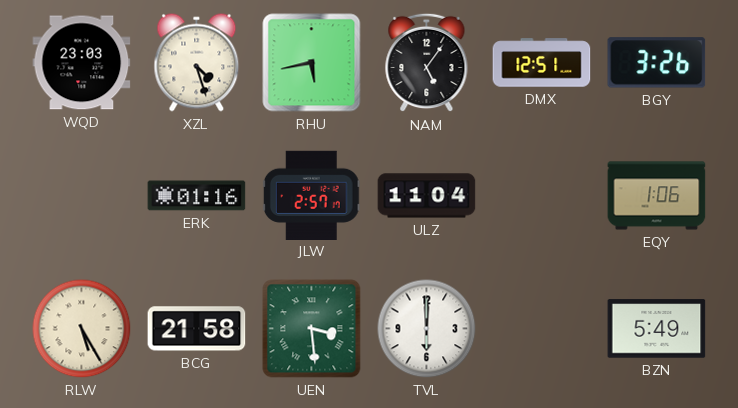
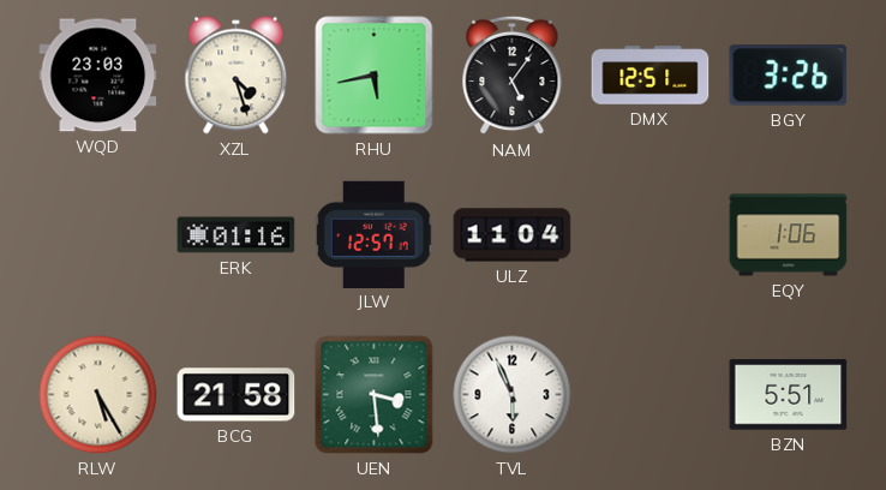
JLW: 2:57 -> 12:57
TVL: 6:00 -> 5:56
BZN: 5:49 -> 5:51
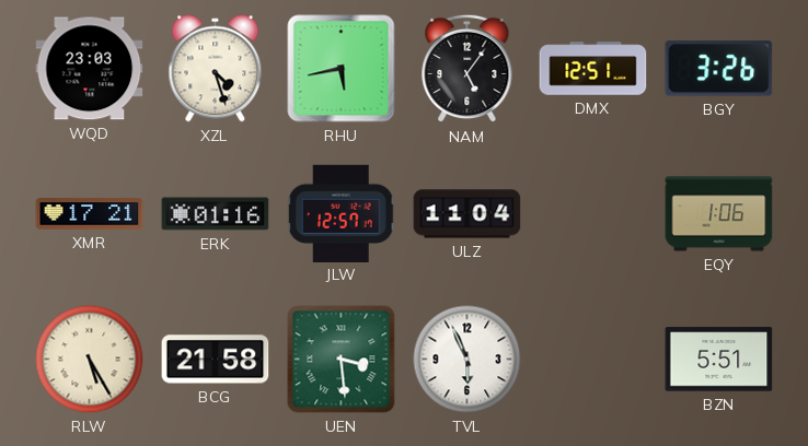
XMR: none -> 17:21
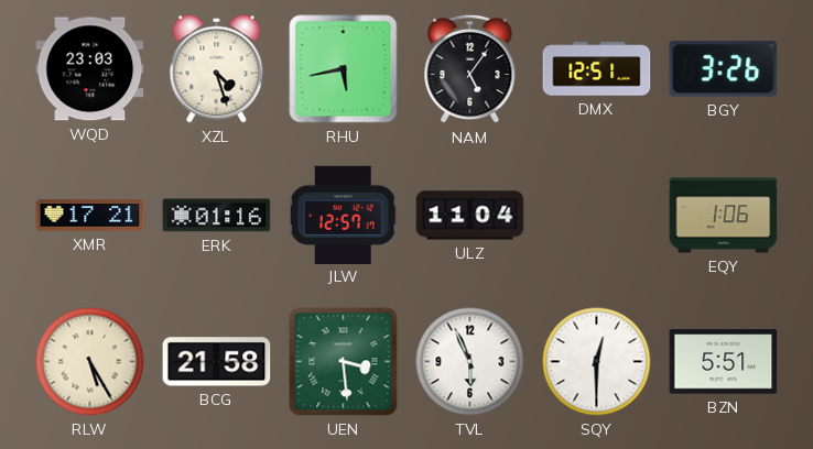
SQY: none -> 12:30
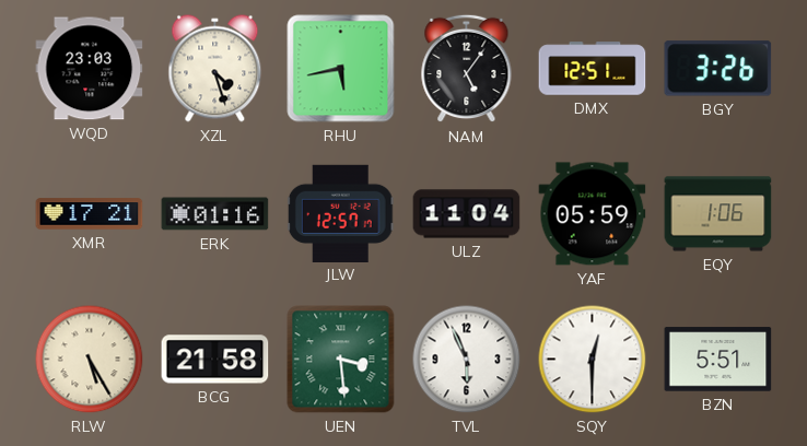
YAF: none -> 05:59
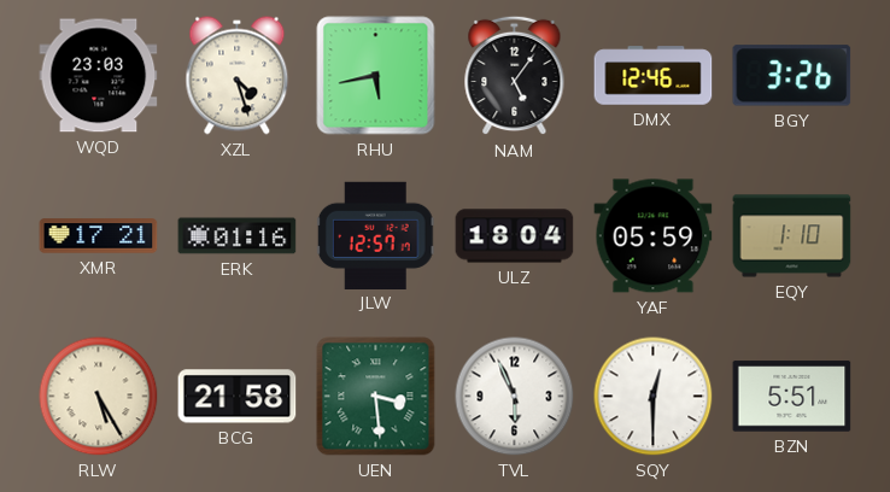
DMX: 12:51 -> 12:46
ULZ: 11:04 -> 18:04
EQY: 1:06 -> 1:10
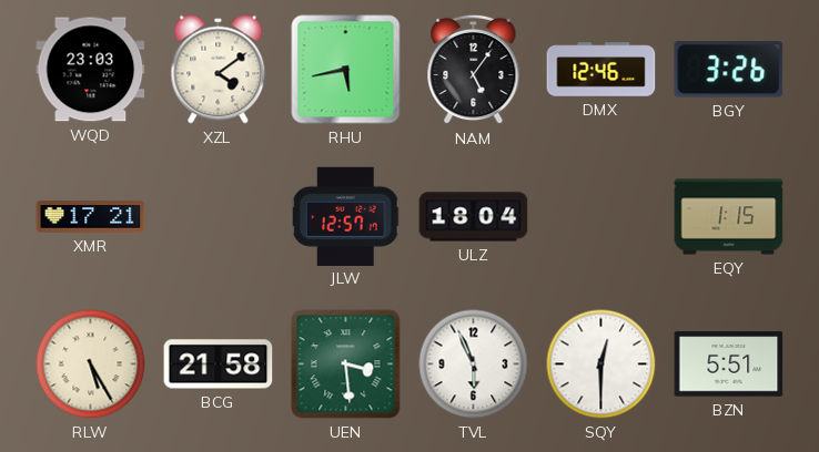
XZL: 4:27 -> 4:09
ERK: 01:16 -> none
YAF: 05:59 -> none
EQY: 1:10 -> 1:15
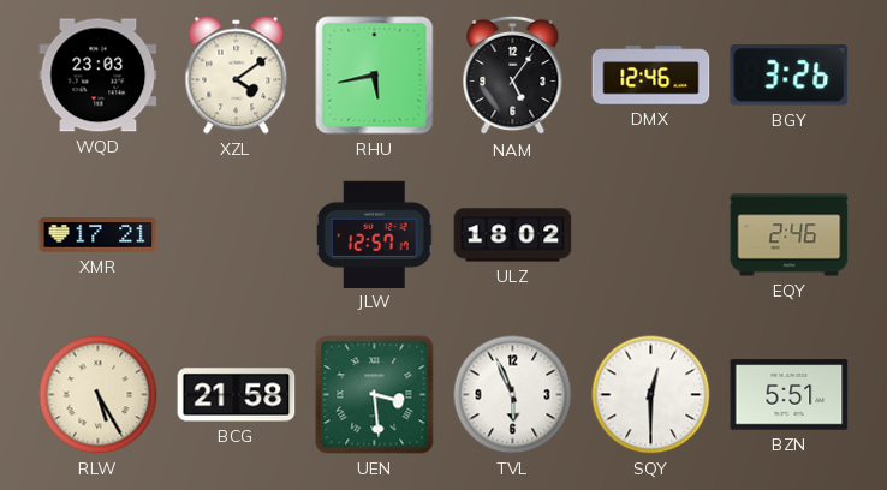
ULZ: 18:04 -> 18:02
EQY: 1:15 -> 2:46
